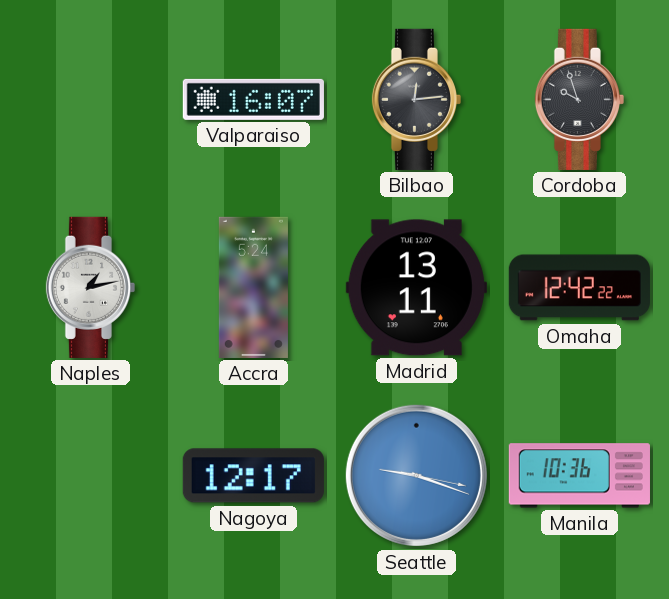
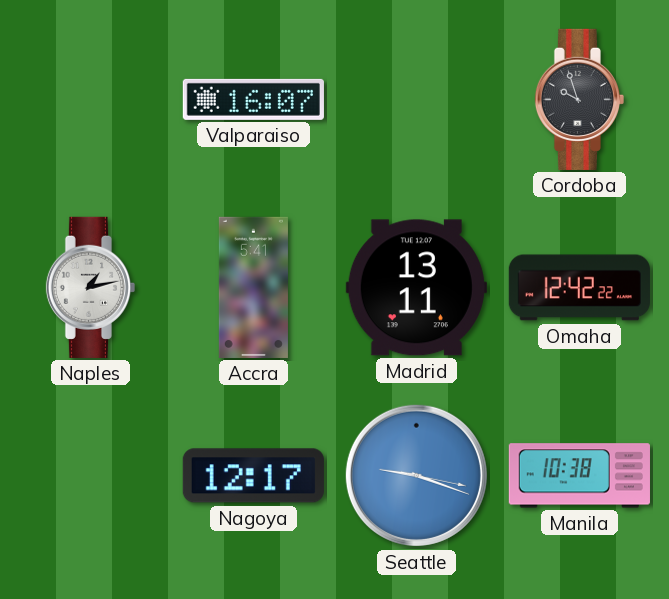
Bilbao: 12:14 -> none
Accra: 5:24 -> 5:41
Manila: 10:36 -> 10:38
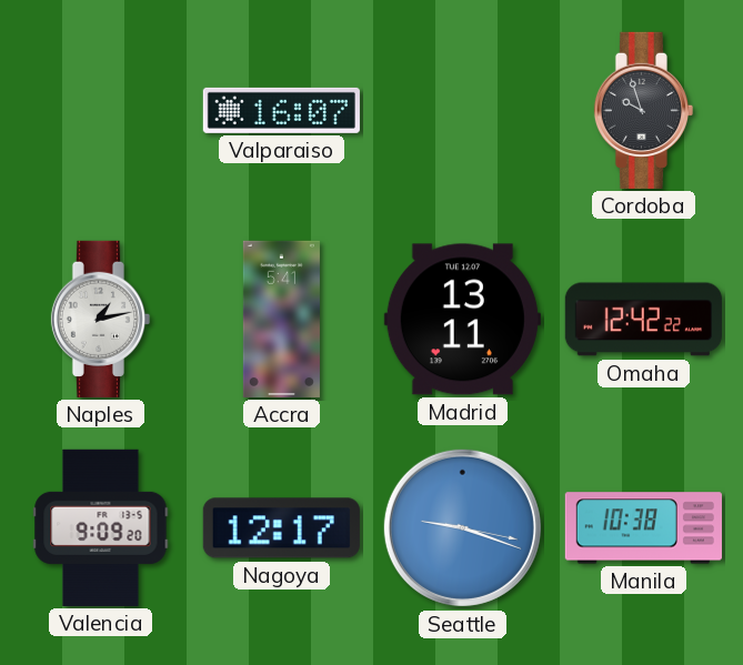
Valencia: none -> 9:09
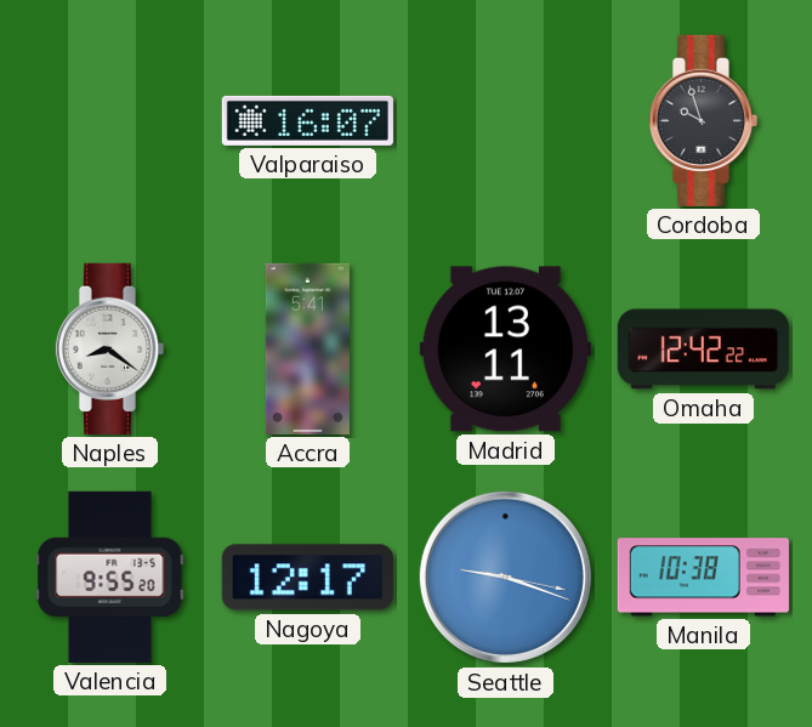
Naples: 1:13 -> 8:21
Valencia: 9:09 -> 9:55
